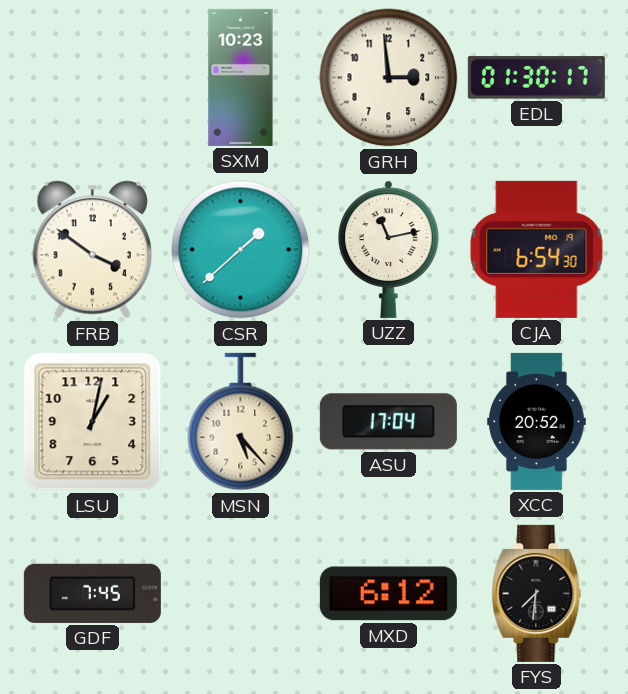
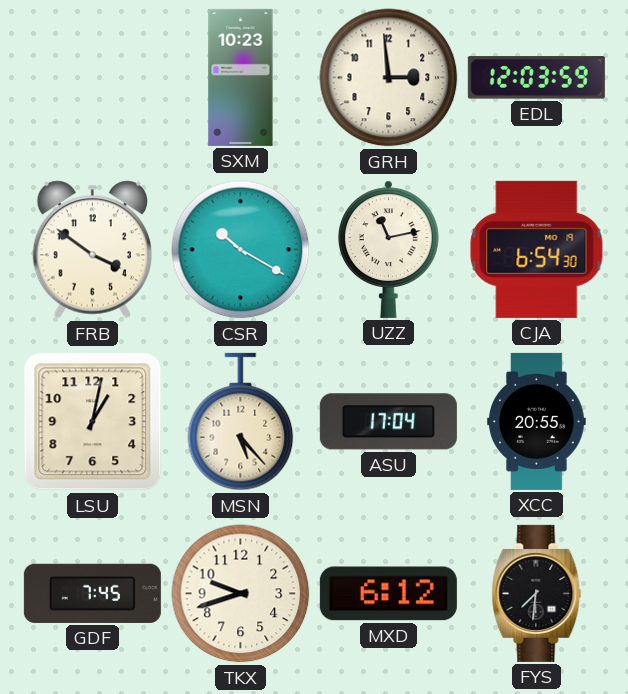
EDL: 01:30 -> 12:03
CSR: 1:38 -> 10:20
XCC: 20:52 -> 20:55
TKX: none -> 9:42
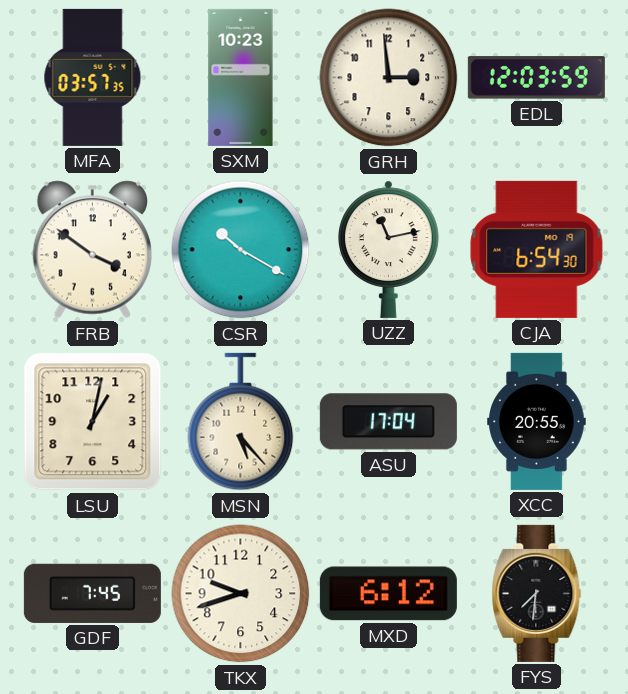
MFA: none -> 03:57
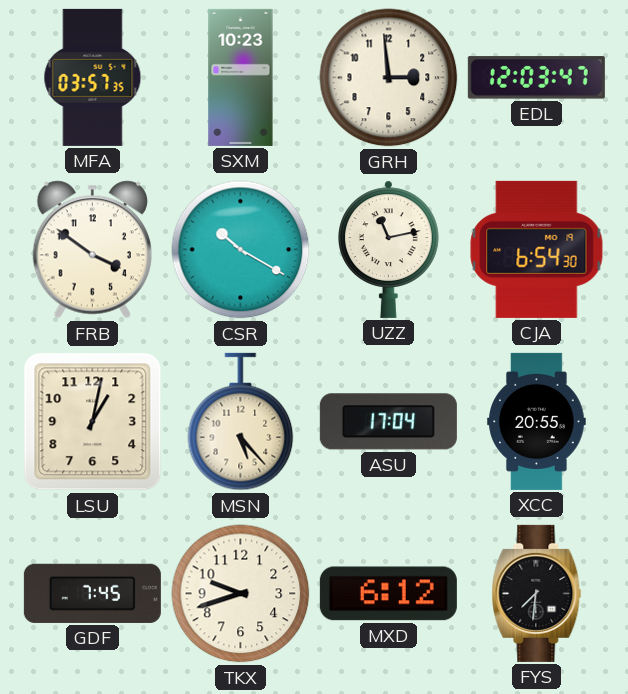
EDL: 12:03:59 -> 12:03:47
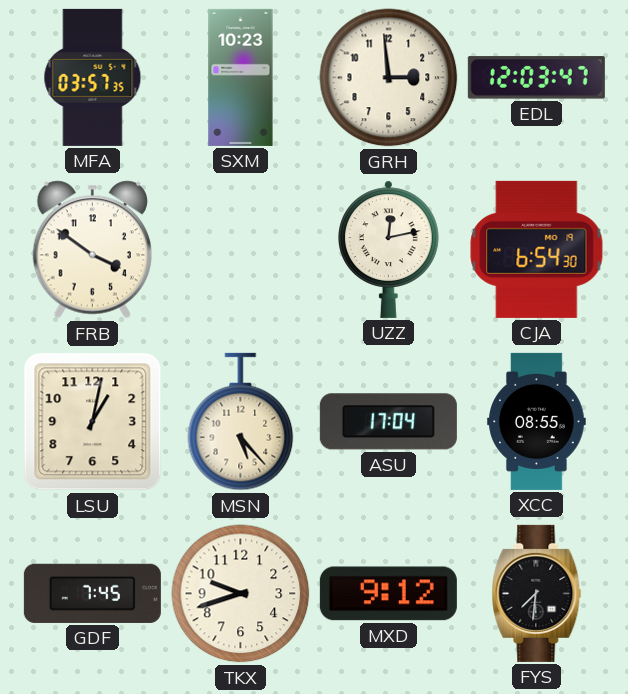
CSR: 10:20 -> none
UZZ: 11:13 -> 12:13
XCC: 20:55 -> 08:55
MXD: 6:12 -> 9:12
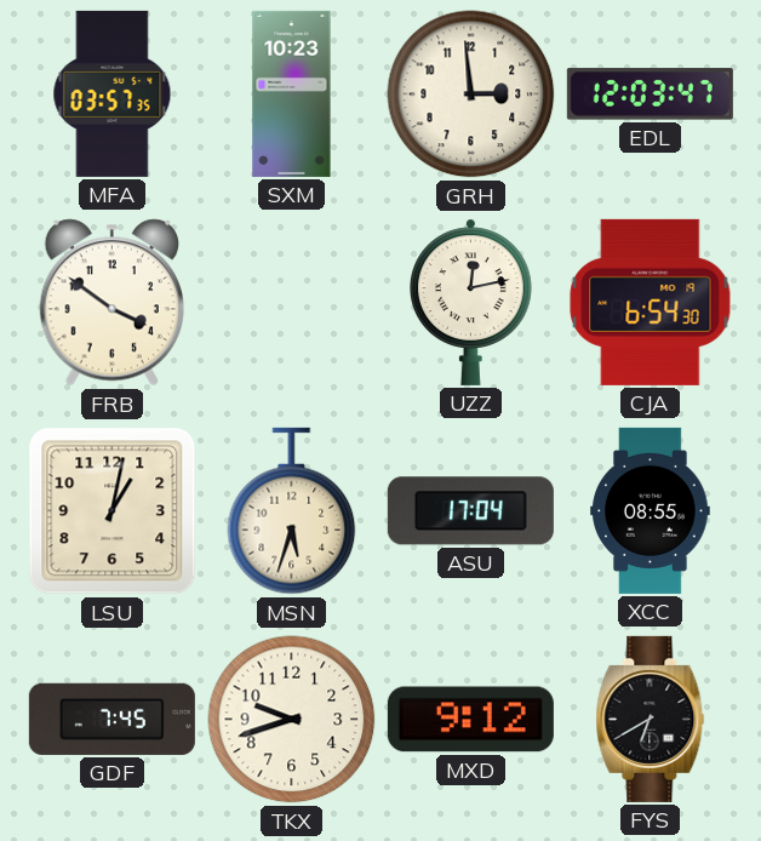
MSN: 5:23 -> 5:33
FYS: 7:31 -> 6:40
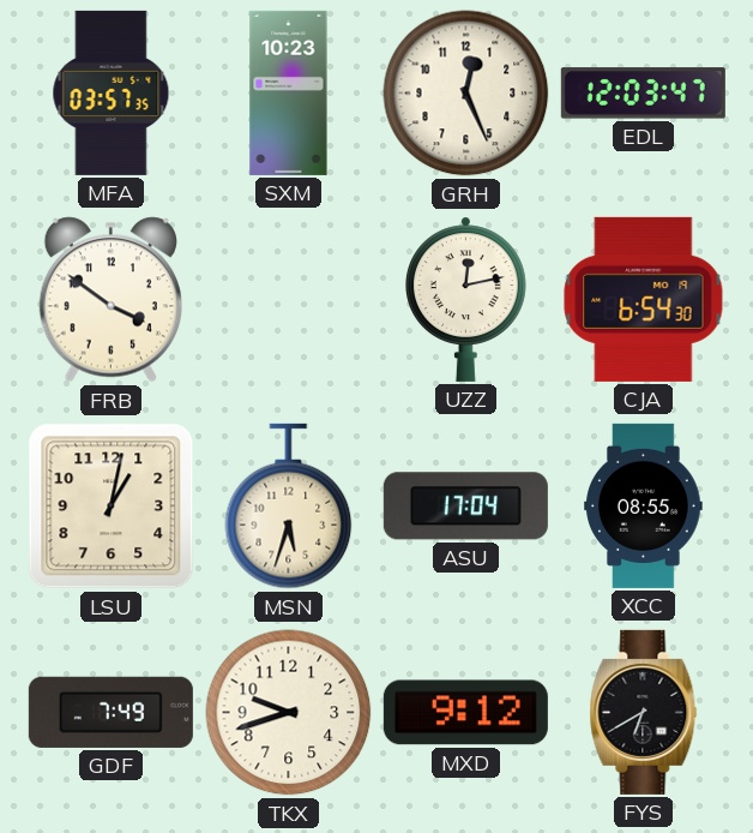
GRH: 2:59 -> 12:26
GDF: 7:45 -> 7:49
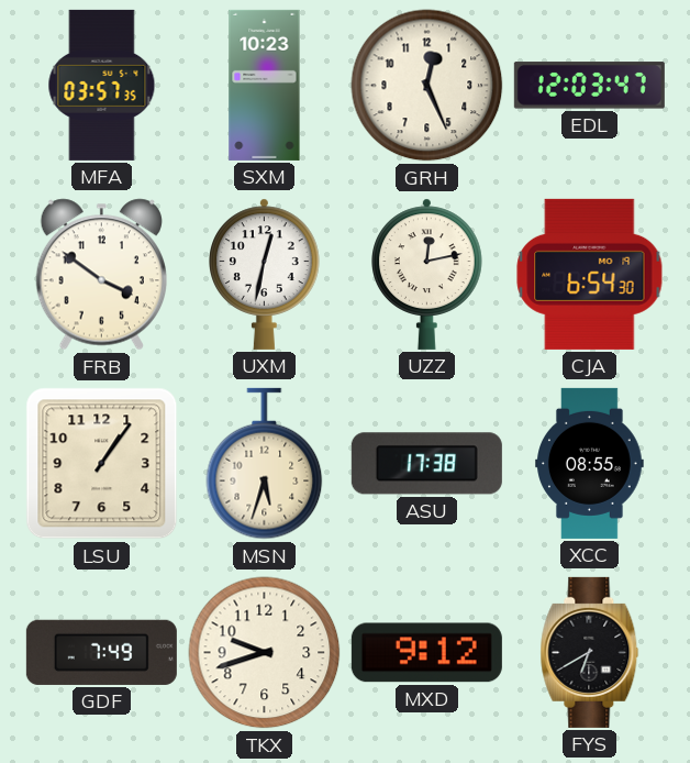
UXM: none -> 12:32
LSU: 1:02 -> 1:06
ASU: 17:04 -> 17:38
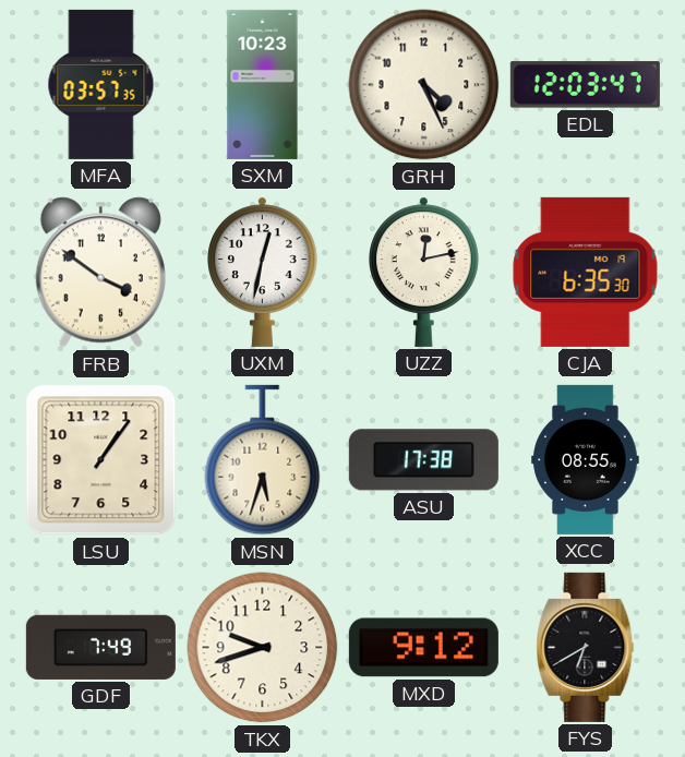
GRH: 12:26 -> 4:26
CJA: 6:54 -> 6:35
